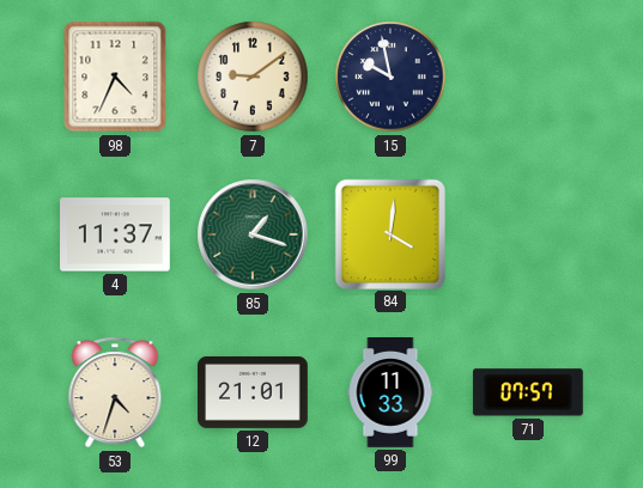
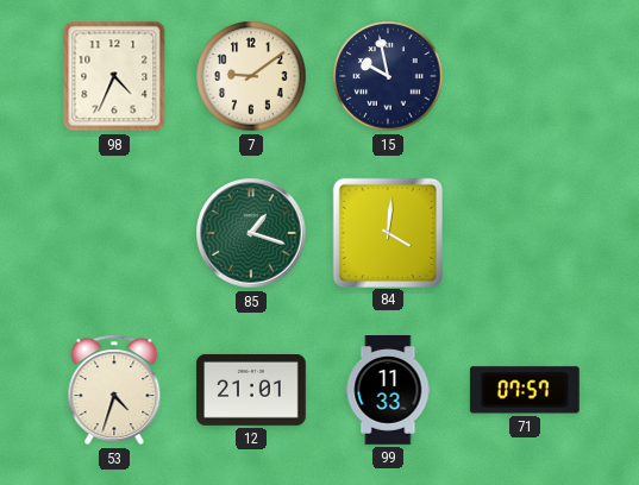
4: 11:37 -> none
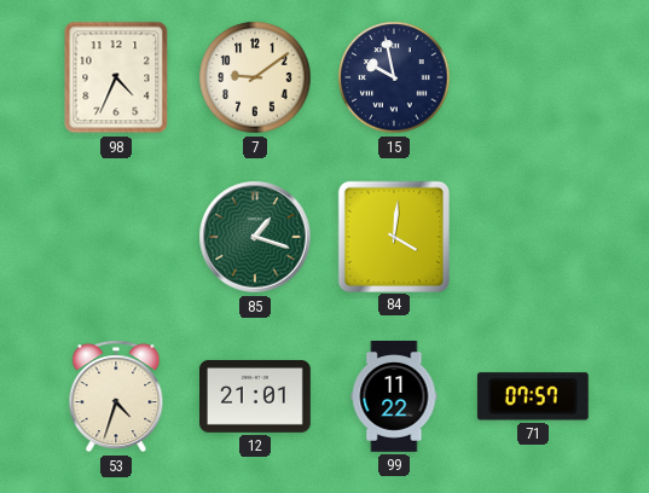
99: 11:33 -> 11:22
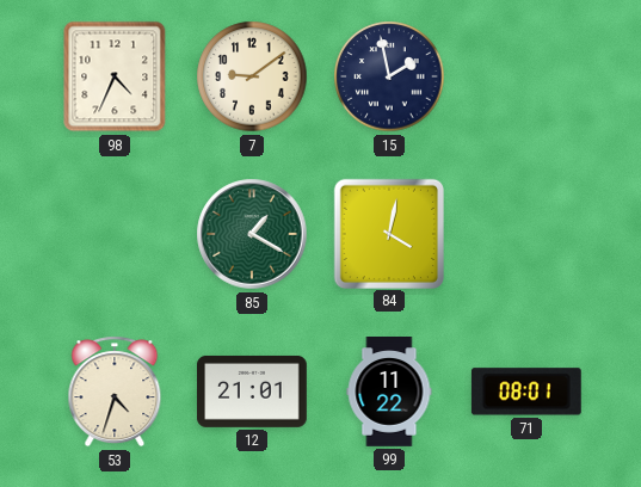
15: 9:58 -> 1:58
85: 1:18 -> 1:20
84: 4:01 -> 4:02
71: 07:57 -> 08:01
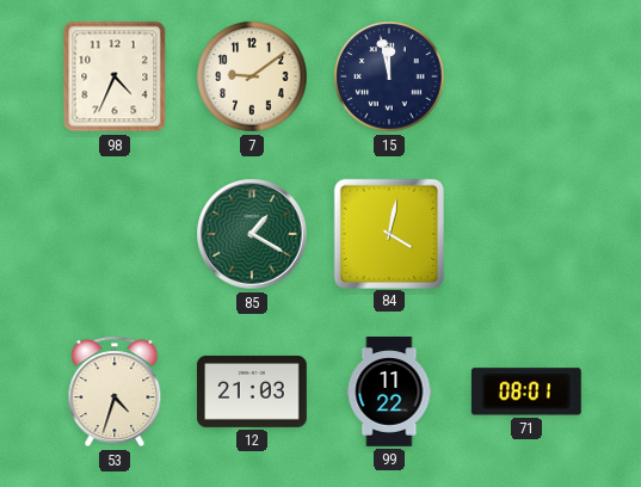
15: 1:58 -> 11:58
12: 21:01 -> 21:03
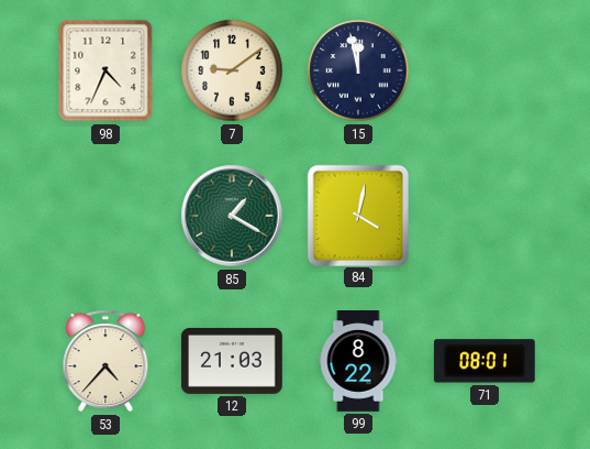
53: 4:33 -> 4:37
99: 11:22 -> 8:22
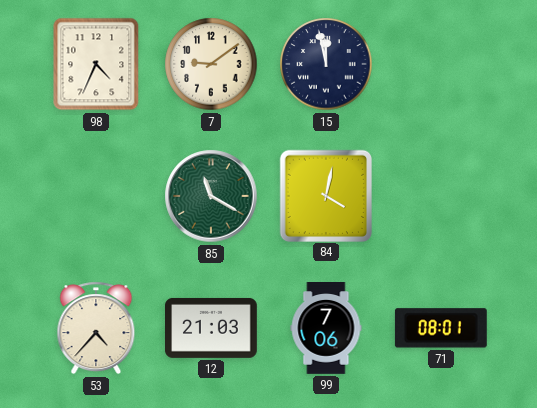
85: 1:20 -> 11:20
99: 8:22 -> 7:06
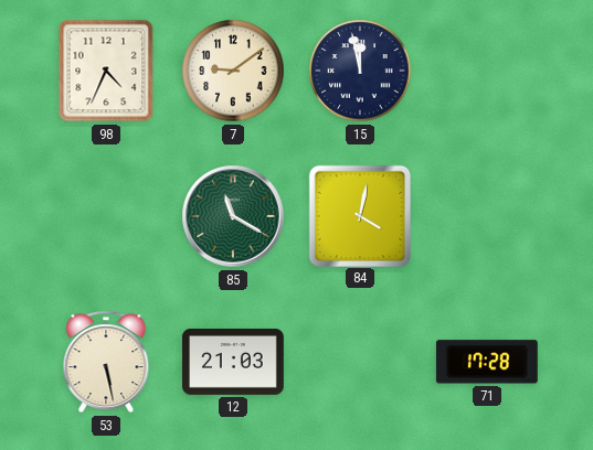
53: 4:37 -> 5:28
99: 7:06 -> none
71: 08:01 -> 17:28
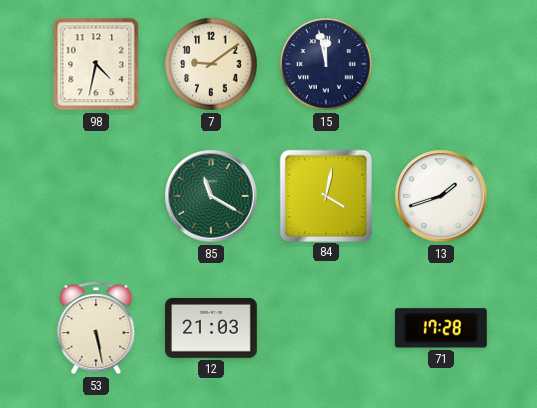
98: 4:34 -> 4:32
13: none -> 1:42
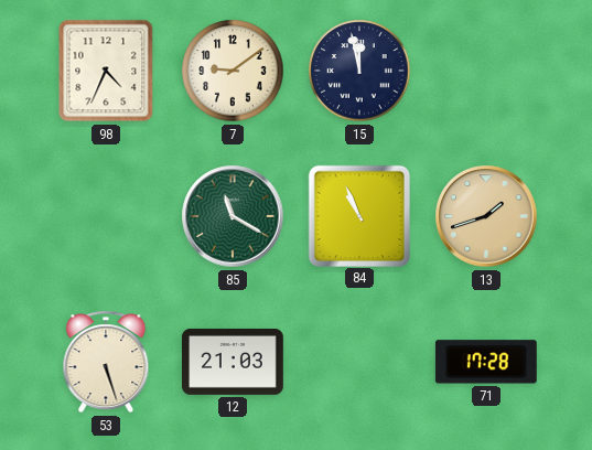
98: 4:32 -> 4:34
84: 4:02 -> 10:56
13 dial: white -> champagne
53: 5:28 -> 5:27
